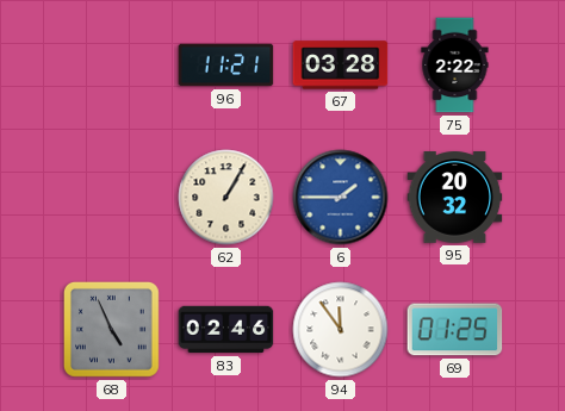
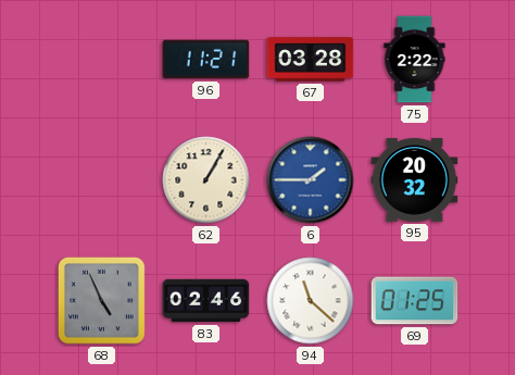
94: 11:54 -> 11:22
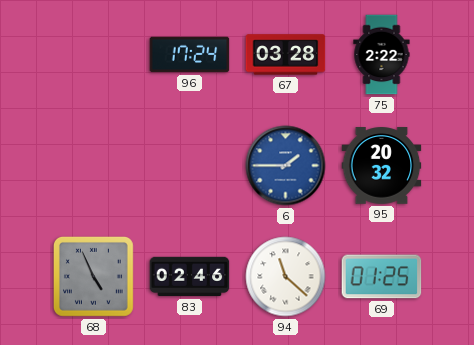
96: 11:21 -> 17:24
62: 1:05 -> none
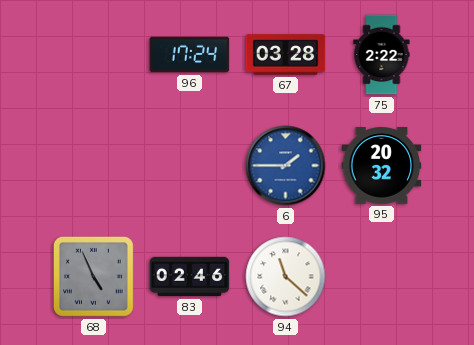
69: 01:25 -> none
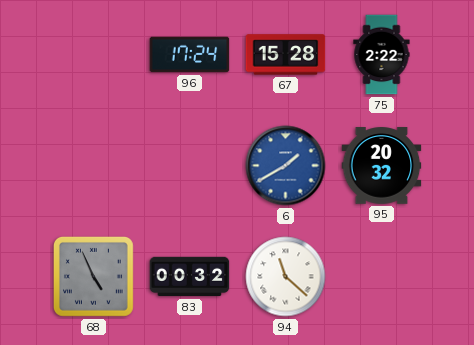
67: 03:28 -> 15:28
6: 1:45 -> 1:40
83: 02:46 -> 00:32
